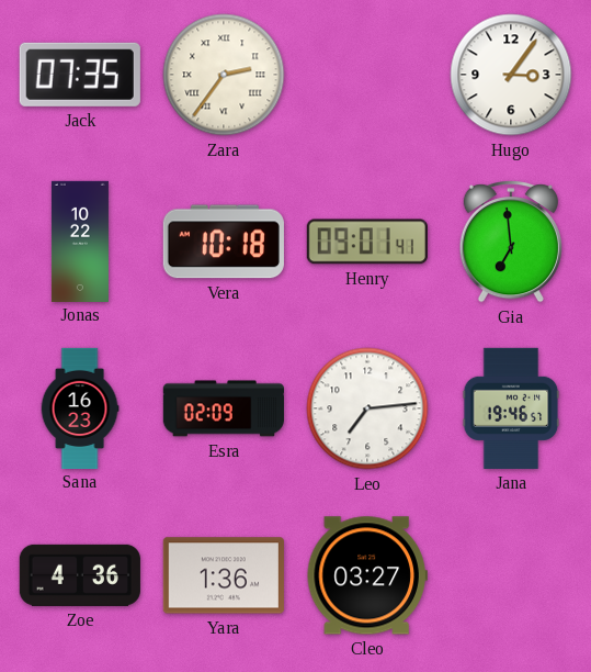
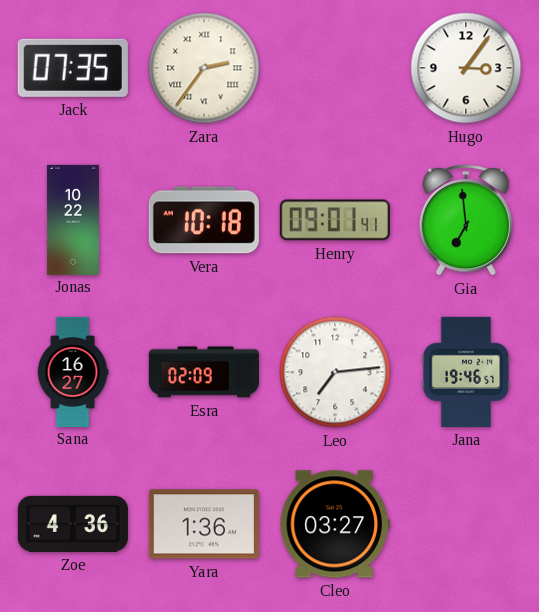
Sana: 16:23 -> 16:27
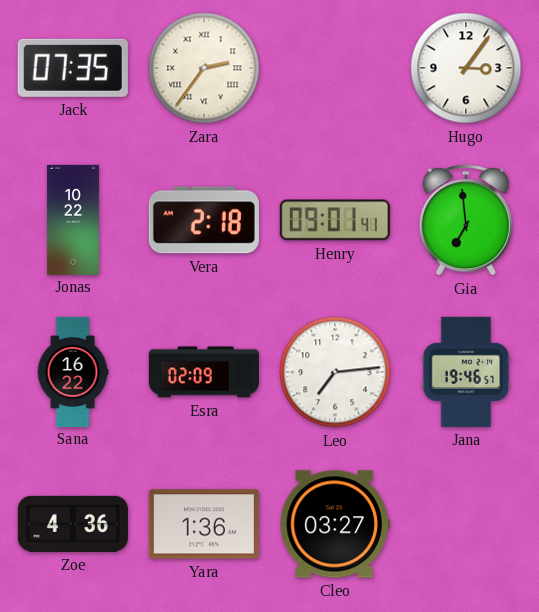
Vera: 10:18 -> 2:18
Sana: 16:27 -> 16:22
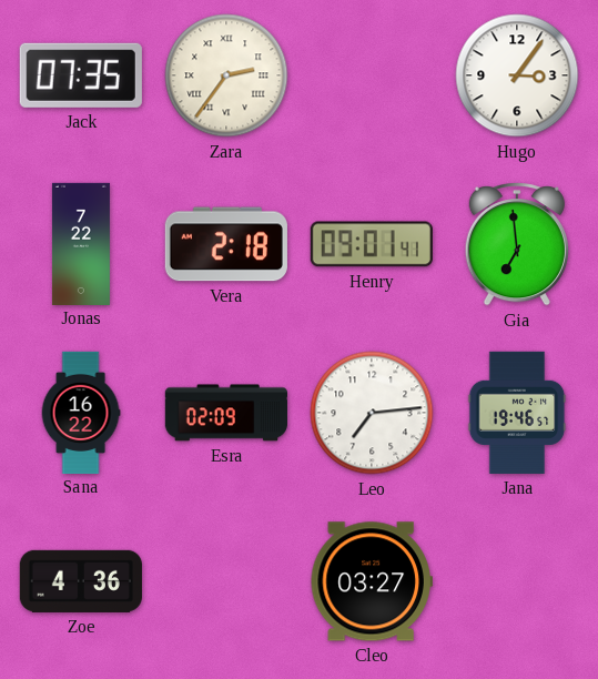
Jonas: 10:22 -> 7:22
Yara: 1:36 -> none
